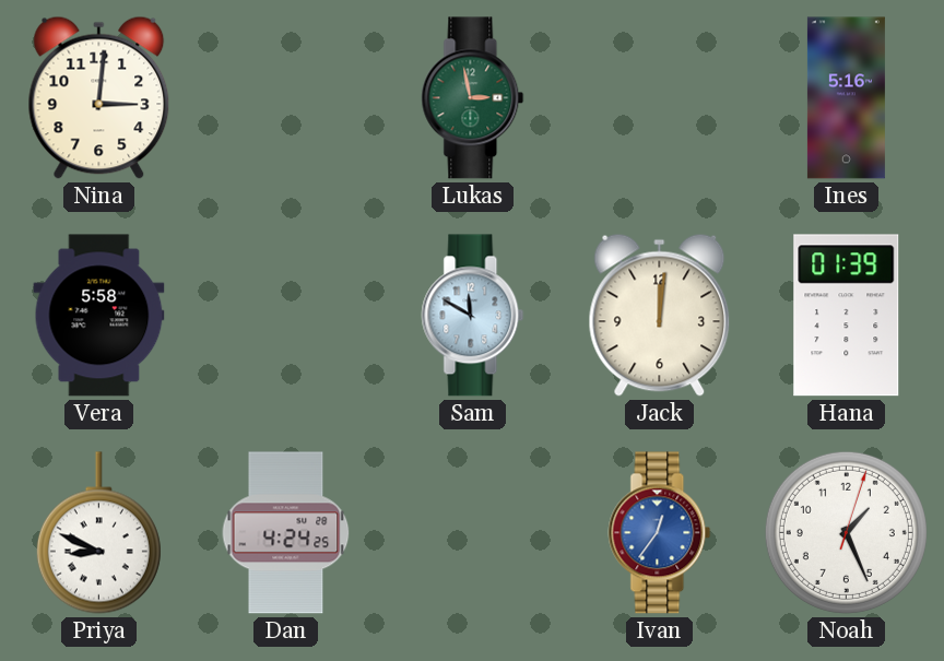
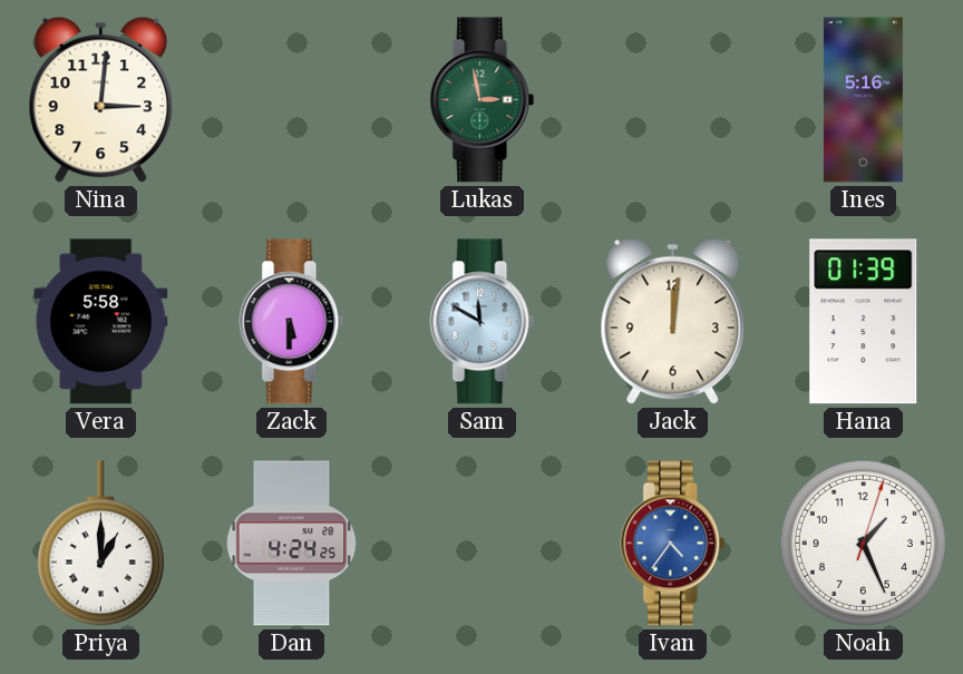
Zack: none -> 5:30
Priya: 8:49 -> 1:00
Ivan: 12:36 -> 4:36
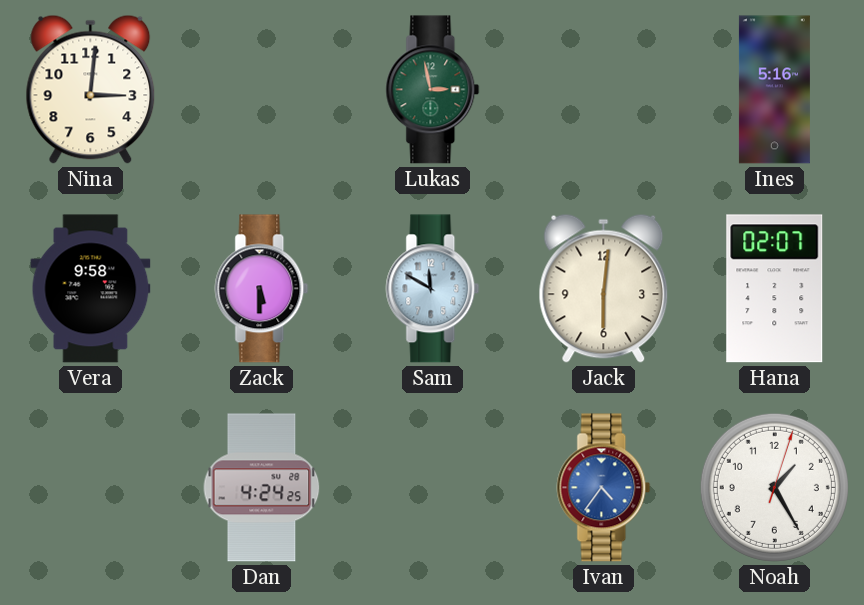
Vera: 5:58 -> 9:58
Jack: 12:01 -> 6:01
Hana: 01:39 -> 02:07
Priya: 1:00 -> none
Noah: 1:26 -> 1:25
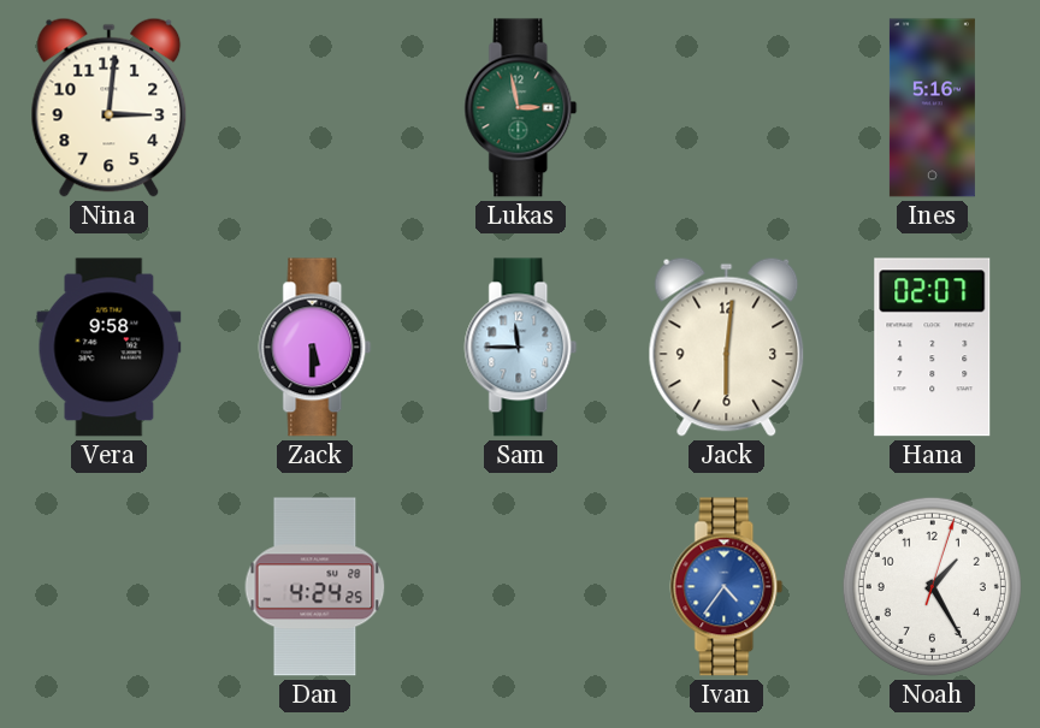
Sam: 11:50 -> 11:45
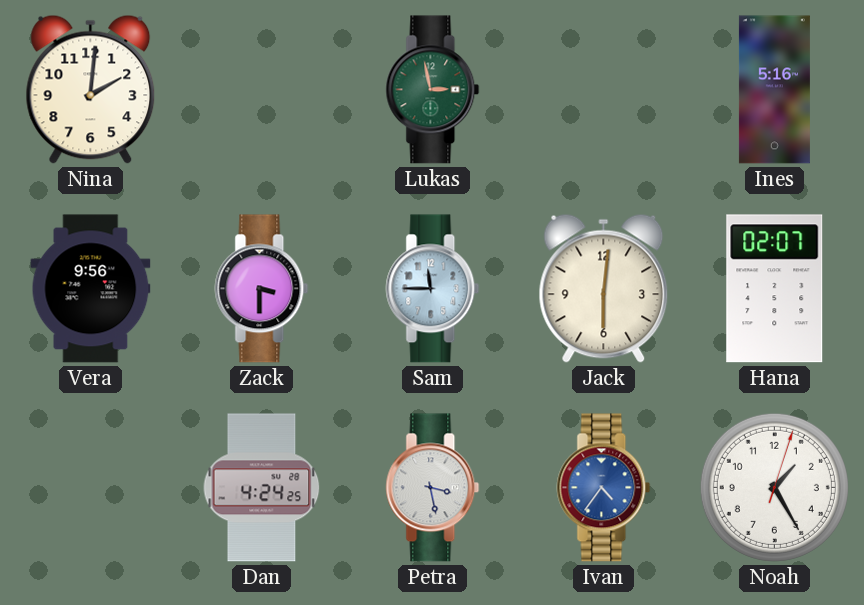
Nina: 3:01 -> 2:01
Vera: 9:58 -> 9:56
Zack: 5:30 -> 3:30
Petra: none -> 3:28
